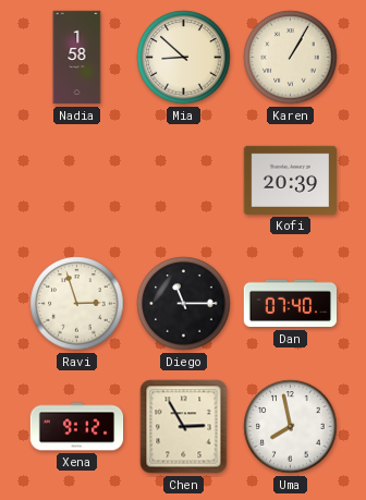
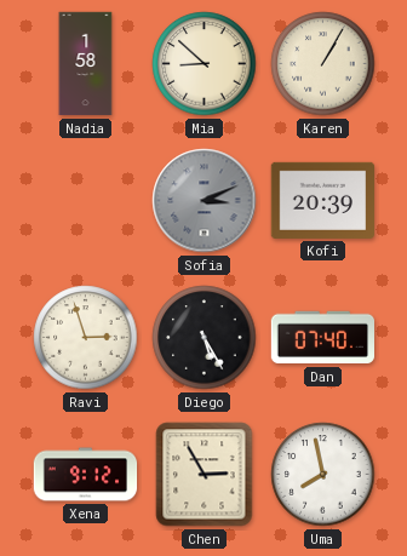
Sofia: none -> 3:11
Diego: 11:15 -> 5:25
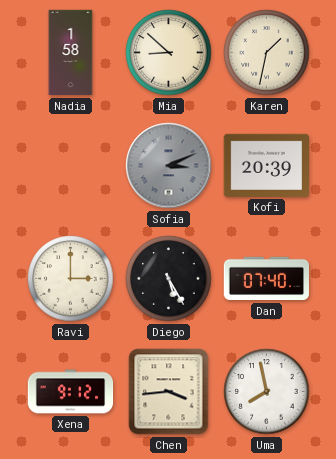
Karen: 1:05 -> 1:32
Ravi: 2:57 -> 3:00
Chen: 2:55 -> 3:44
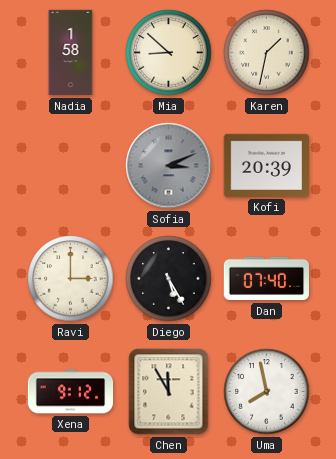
Chen: 3:44 -> 11:55
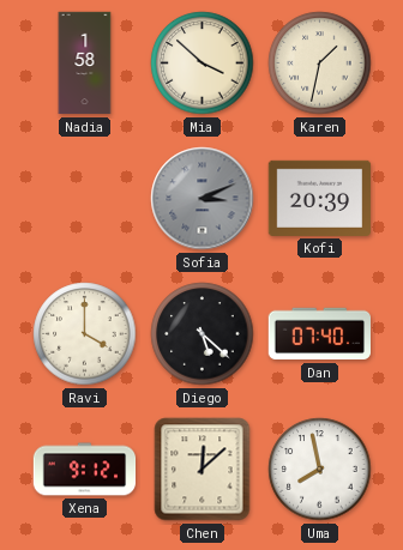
Mia: 8:52 -> 3:52
Ravi: 3:00 -> 4:00
Diego: 5:25 -> 5:22
Chen: 11:55 -> 12:08
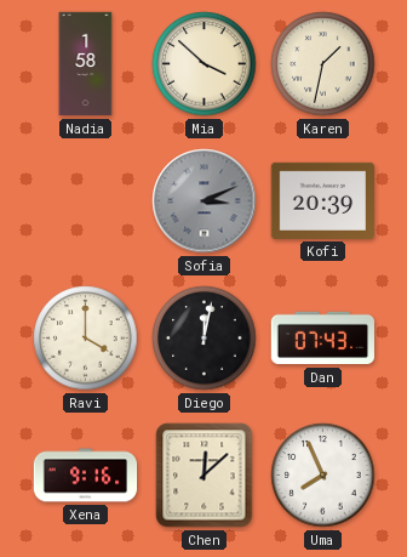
Diego: 5:22 -> 12:02
Dan: 07:40 -> 07:43
Xena: 9:12 -> 9:16
Uma: 7:58 -> 7:56
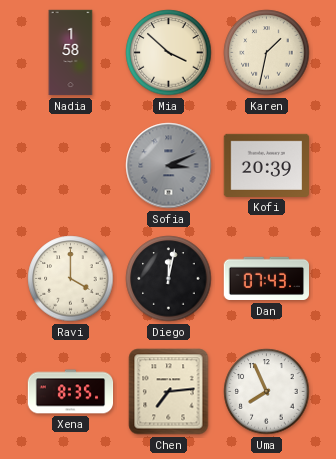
Xena: 9:16 -> 8:35
Chen: 12:08 -> 7:14
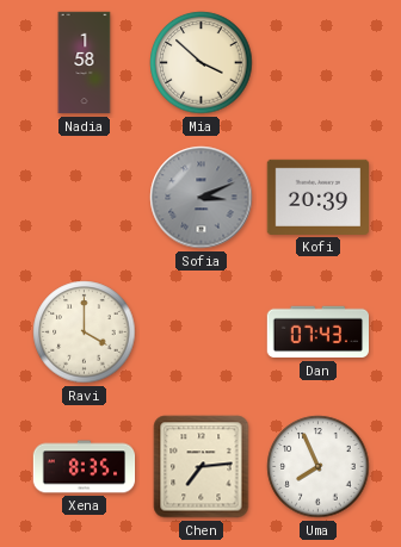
Karen: 1:32 -> none
Diego: 12:02 -> none
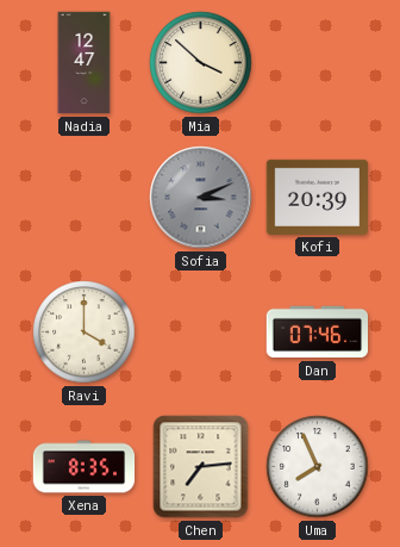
Nadia: 1:58 -> 12:47
Dan: 07:43 -> 07:46
